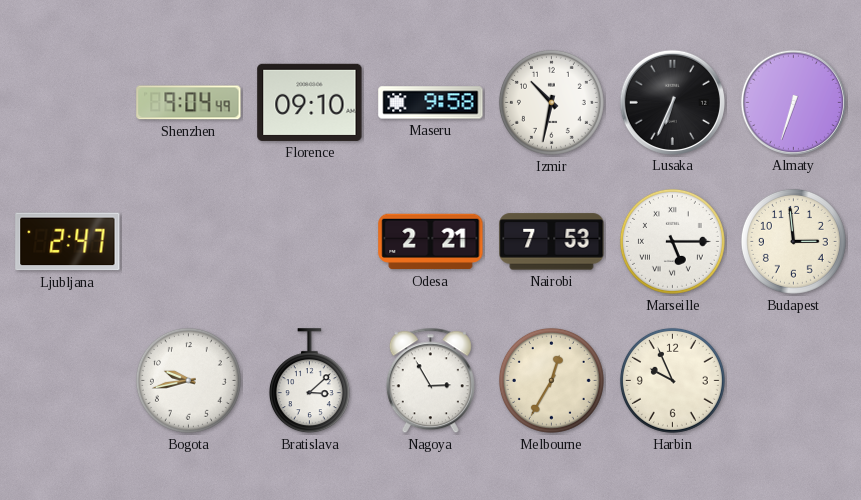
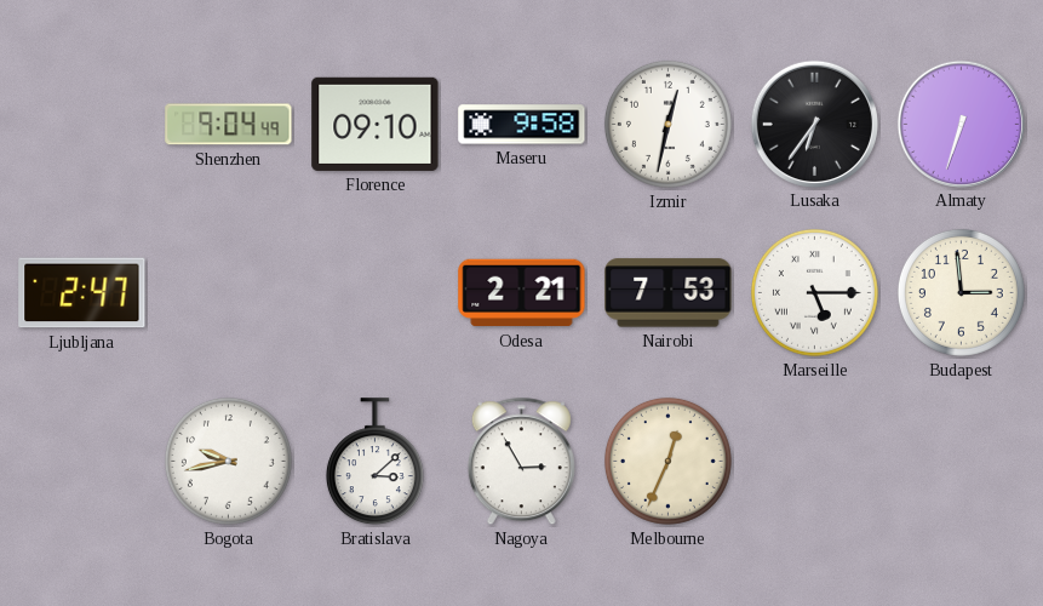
Izmir: 10:32 -> 12:32
Lusaka: 6:34 -> 6:36
Melbourne: 12:35 -> 12:34
Harbin: 9:56 -> none
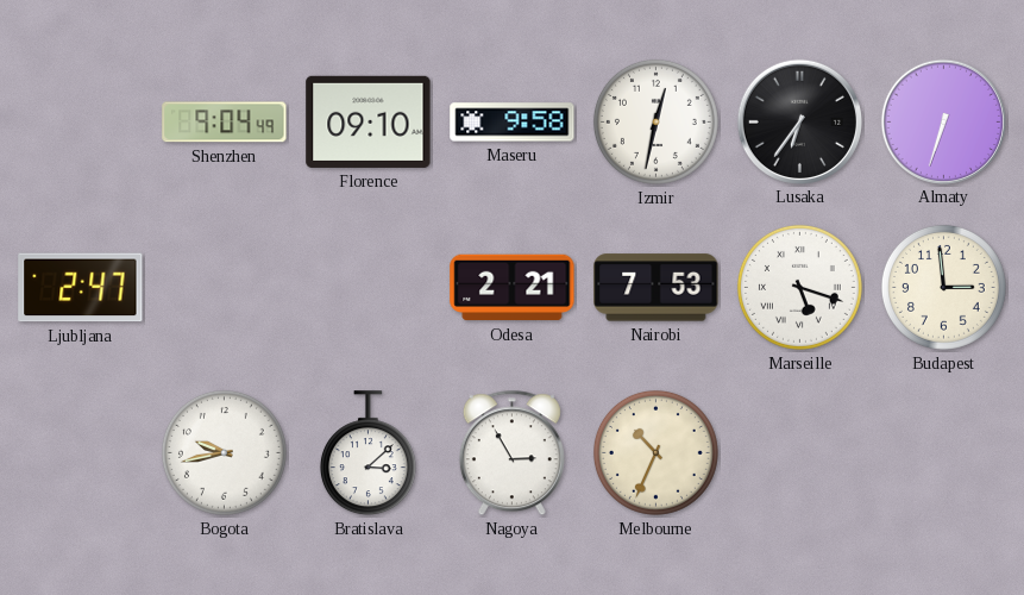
Marseille: 5:15 -> 5:18
Melbourne: 12:34 -> 10:34
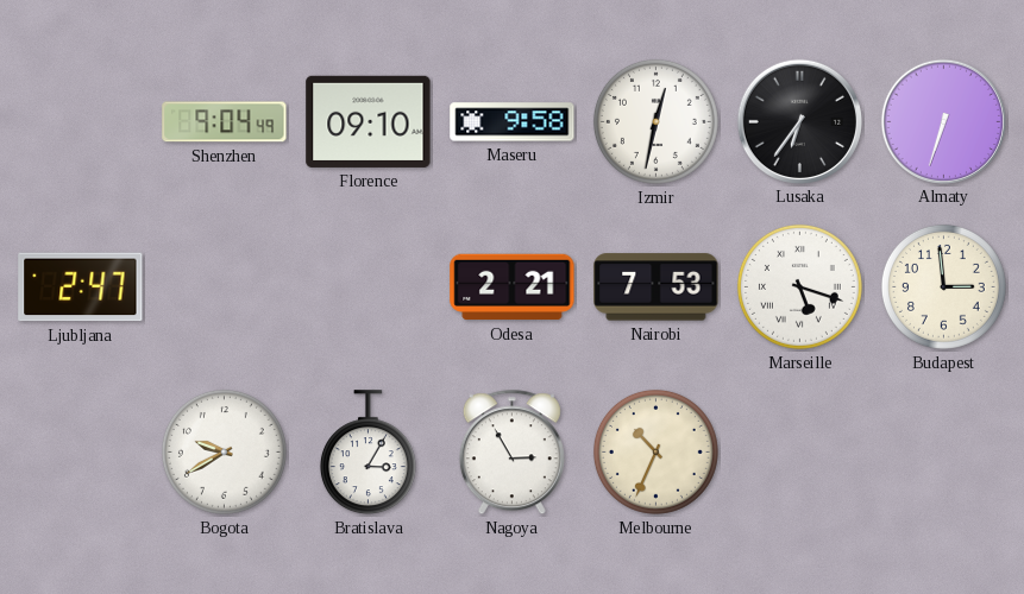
Bogota: 9:43 -> 9:40
Bratislava: 3:08 -> 3:05
